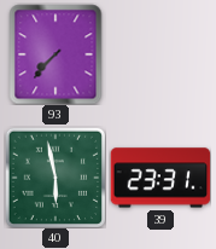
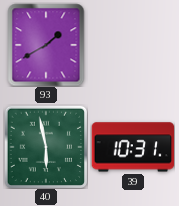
93: 7:37 -> 1:40
39: 23:31 -> 10:31
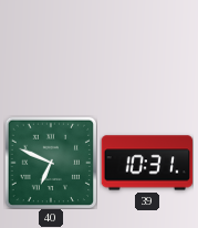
93: 1:40 -> none
40: 5:58 -> 6:49
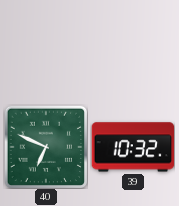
39: 10:31 -> 10:32
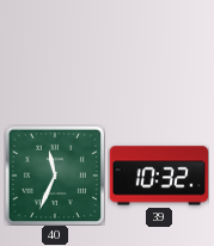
40: 6:49 -> 11:34
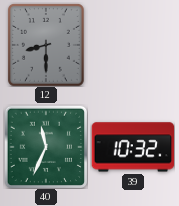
12: none -> 8:30
